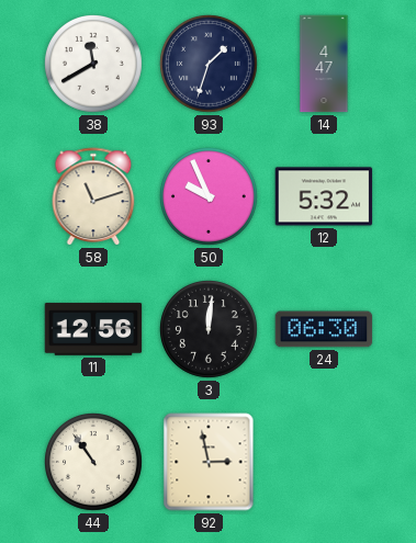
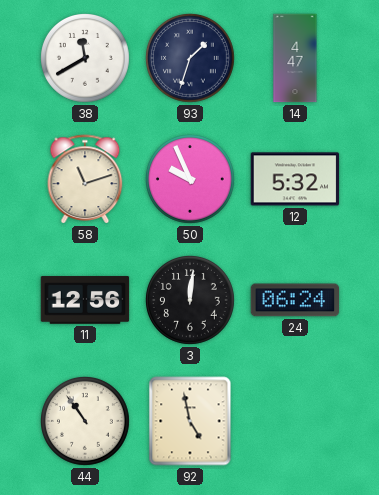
24: 06:30 -> 06:24
92: 2:58 -> 4:58
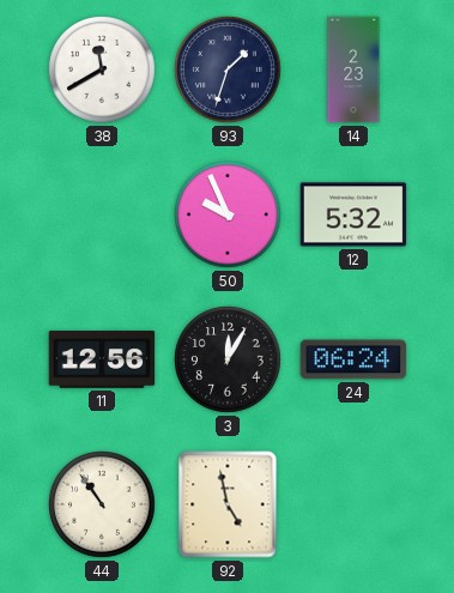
14: 4:47 -> 2:23
58: 11:12 -> none
3: 12:01 -> 12:05
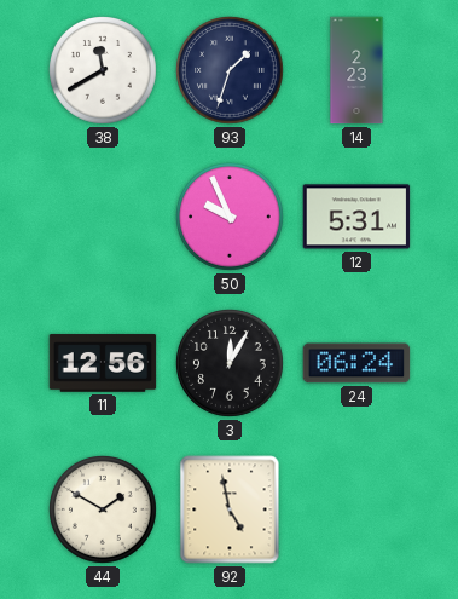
12: 5:32 -> 5:31
44: 10:54 -> 1:50
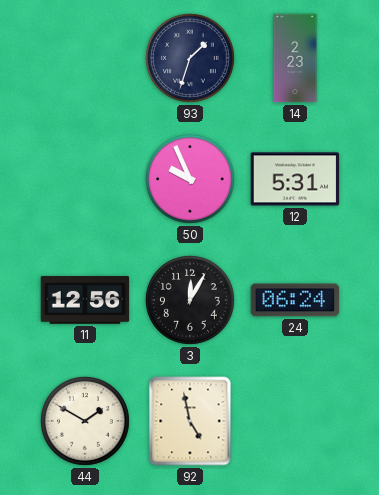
38: 11:40 -> none
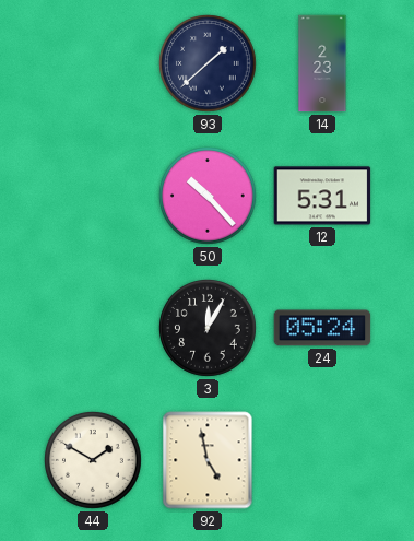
93: 1:33 -> 1:38
50: 9:56 -> 10:23
11: 12:56 -> none
24: 06:24 -> 05:24
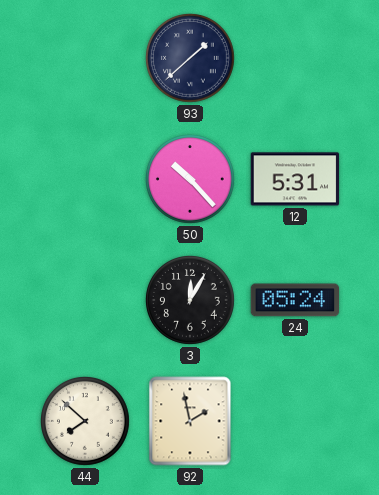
14: 2:23 -> none
44: 1:50 -> 7:52
92: 4:58 -> 1:58
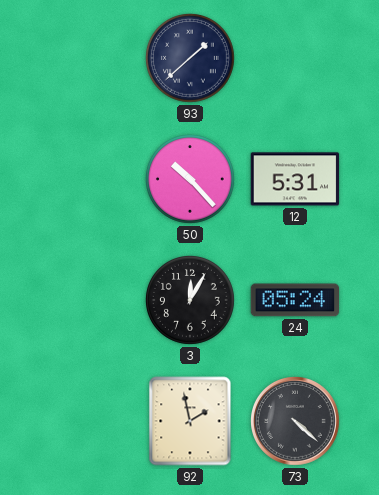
44: 7:52 -> none
73: none -> 4:22
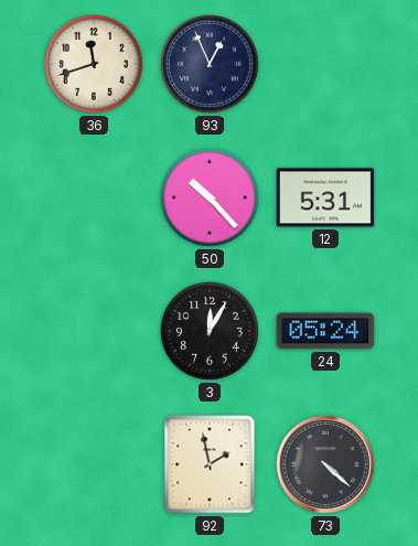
36: none -> 11:42
93: 1:38 -> 12:56
